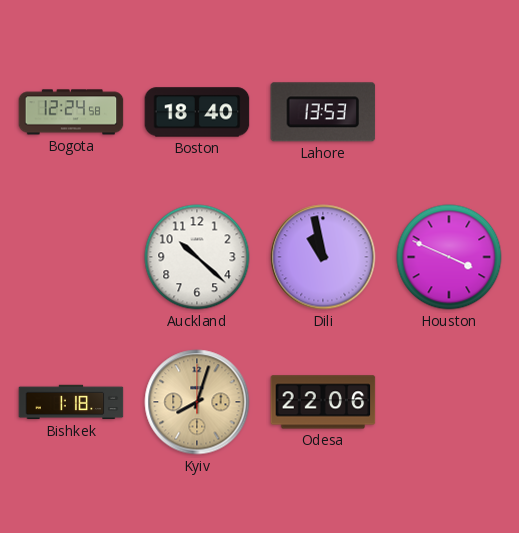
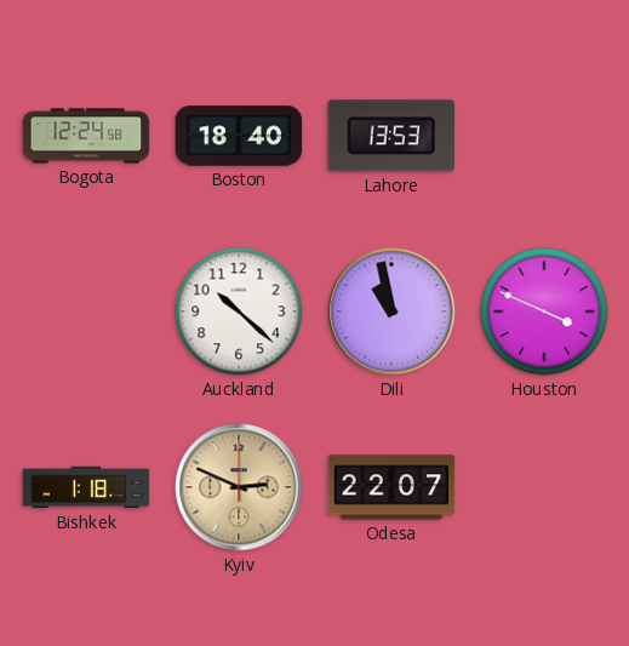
Kyiv: 8:03 -> 2:49
Odesa: 22:06 -> 22:07
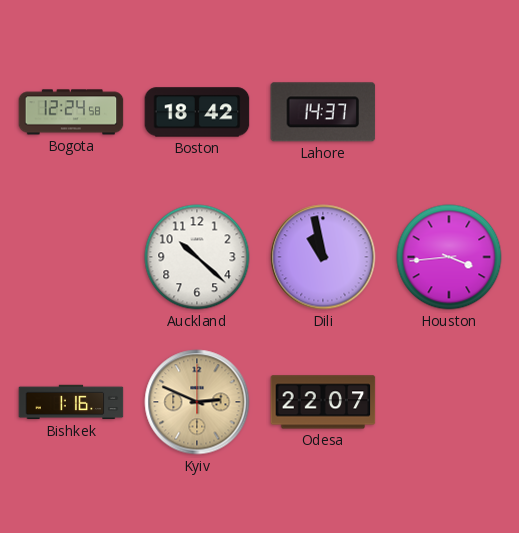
Boston: 18:40 -> 18:42
Lahore: 13:53 -> 14:37
Houston: 3:49 -> 3:44
Bishkek: 1:18 -> 1:16
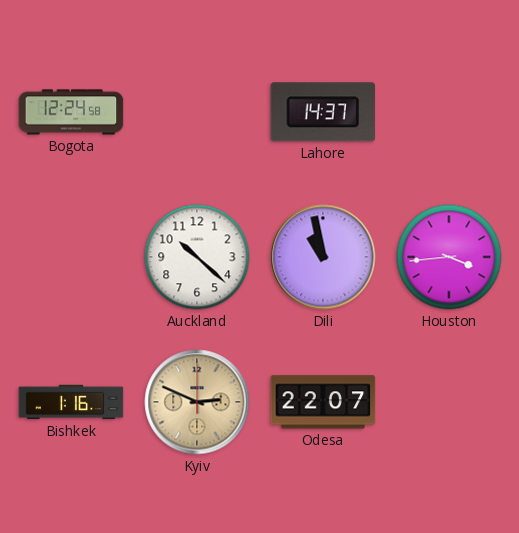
Boston: 18:42 -> none
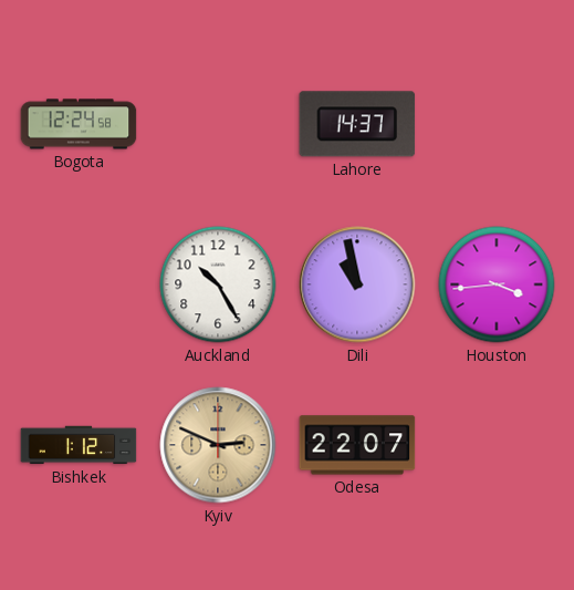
Auckland: 10:22 -> 10:25
Bishkek: 1:16 -> 1:12
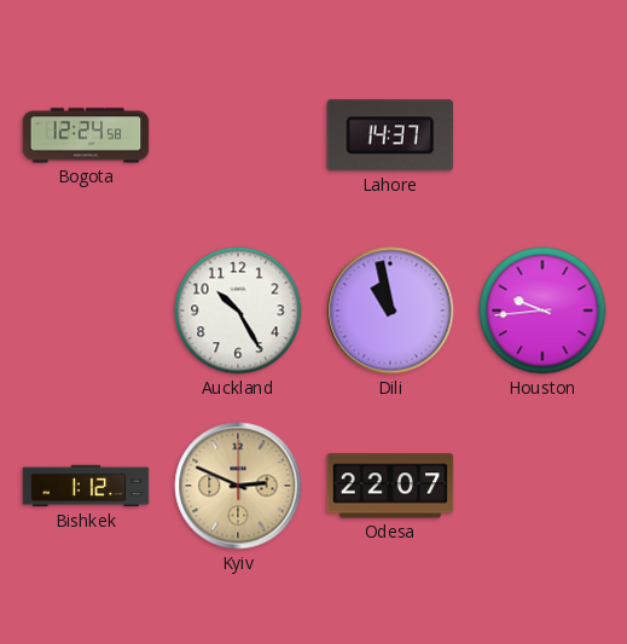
Houston: 3:44 -> 9:44
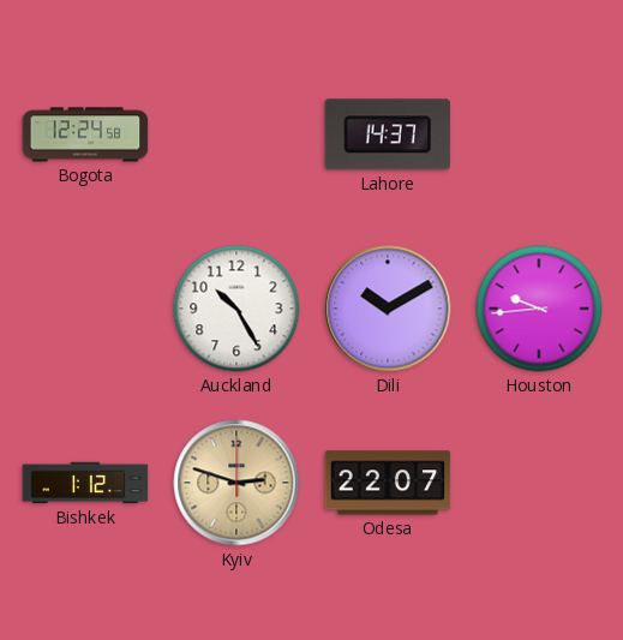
Dili: 10:58 -> 10:10
Kyiv: 2:49 -> 2:48
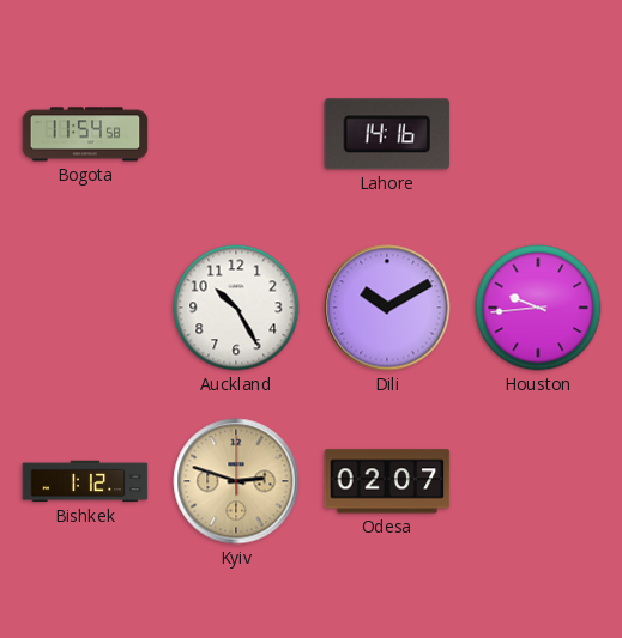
Bogota: 12:24 -> 11:54
Lahore: 14:37 -> 14:16
Odesa: 22:07 -> 02:07
